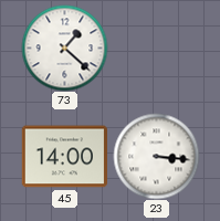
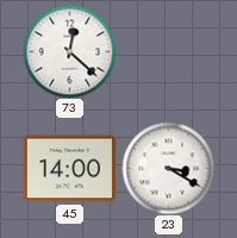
73: 1:22 -> 12:22
23: 3:16 -> 3:20
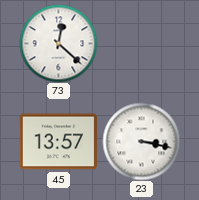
45: 14:00 -> 13:57
23: 3:20 -> 3:17
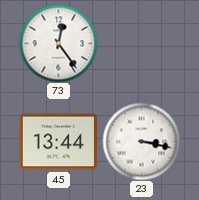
73: 12:22 -> 12:24
45: 13:57 -> 13:44
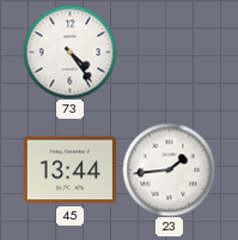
73: 12:24 -> 4:24
23: 3:17 -> 1:44
